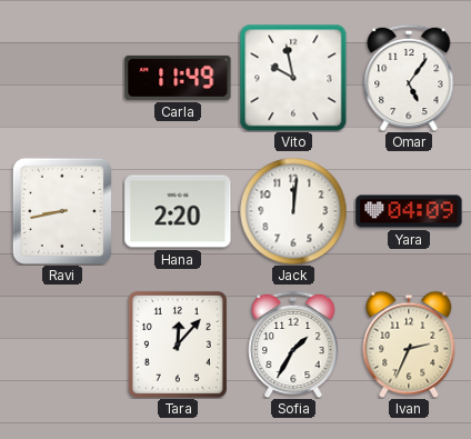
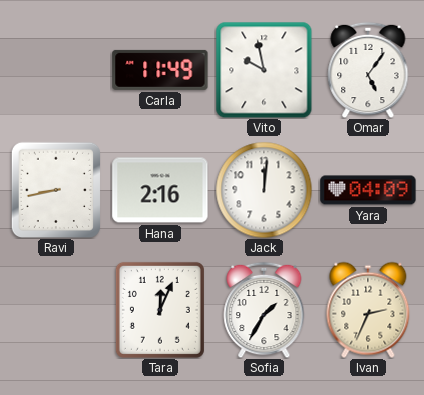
Hana: 2:20 -> 2:16
Tara: 12:07 -> 12:04
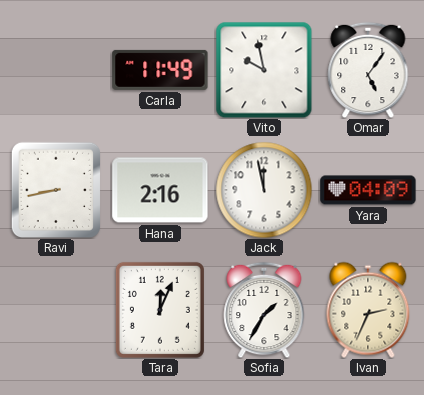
Jack: 12:01 -> 11:58
